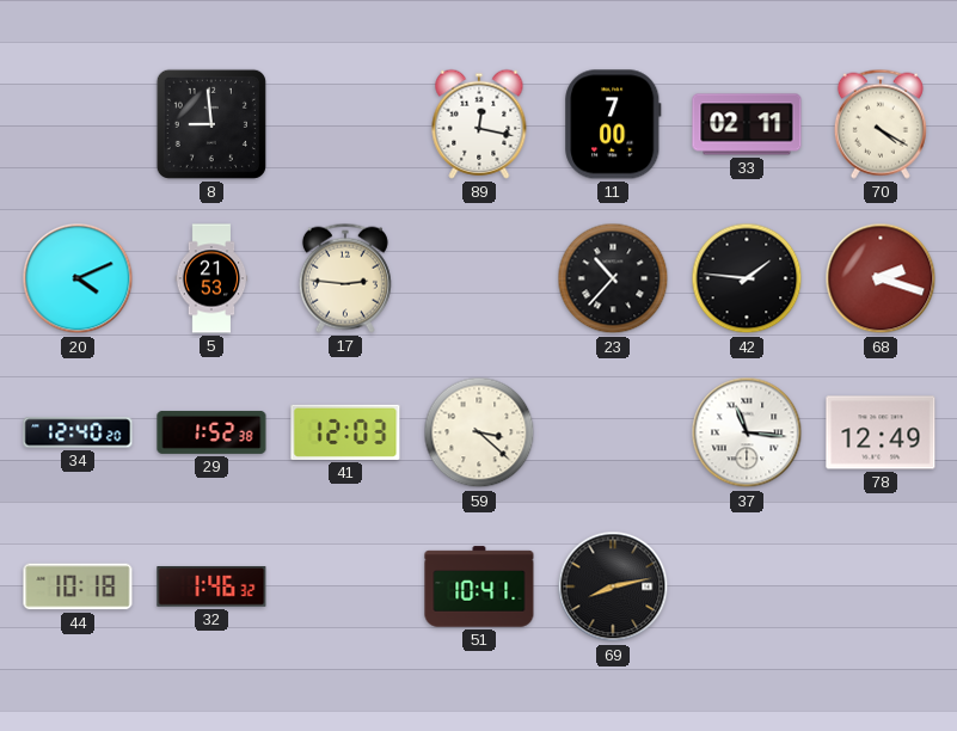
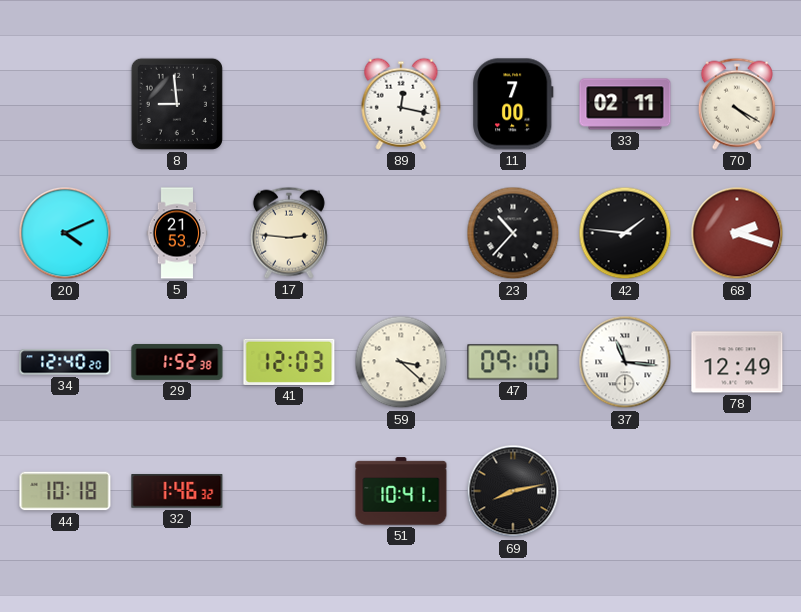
47: none -> 09:10
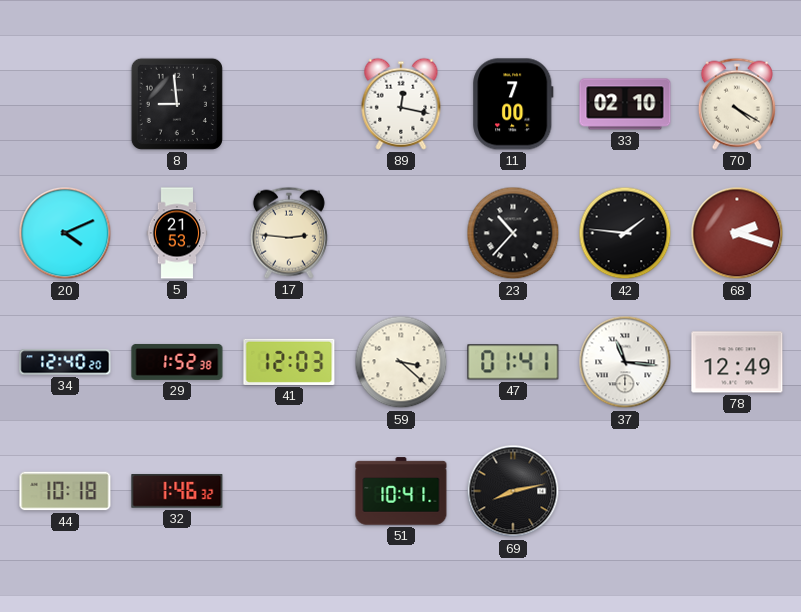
33: 02:11 -> 02:10
47: 09:10 -> 01:41
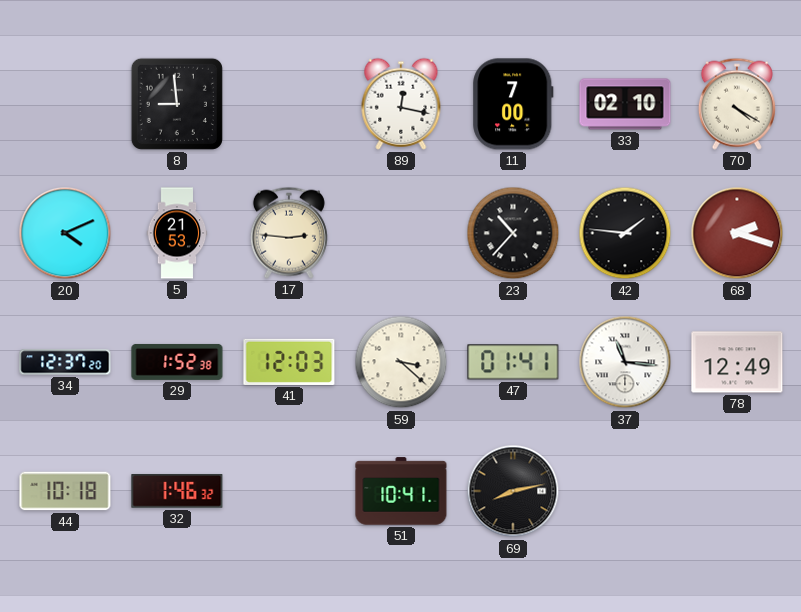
34: 12:40 -> 12:37
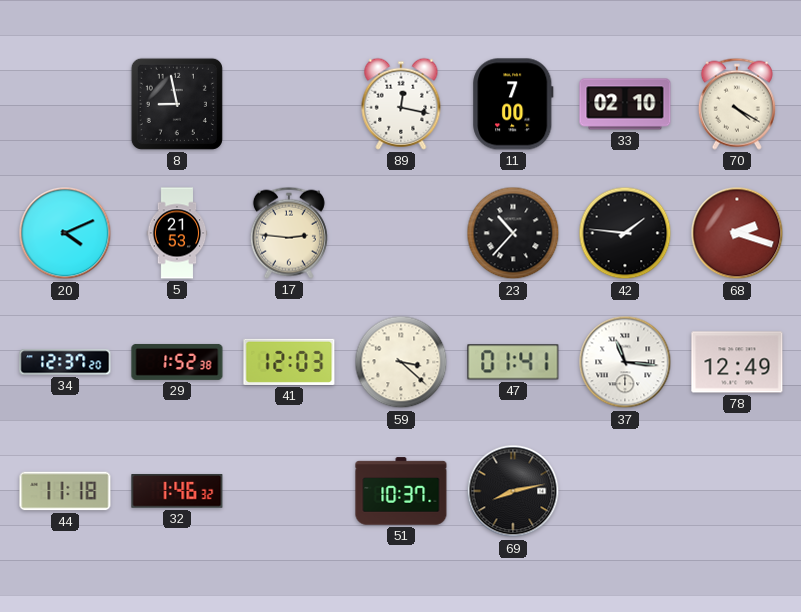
8: 8:59 -> 8:58
44: 10:18 -> 11:18
51: 10:41 -> 10:37
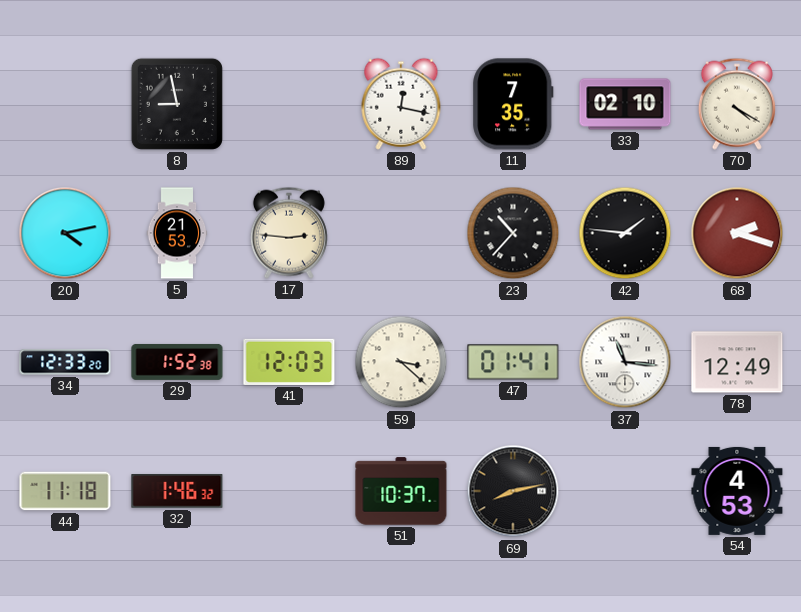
11: 7:00 -> 7:35
20: 4:11 -> 4:13
34: 12:37 -> 12:33
54: none -> 4:53
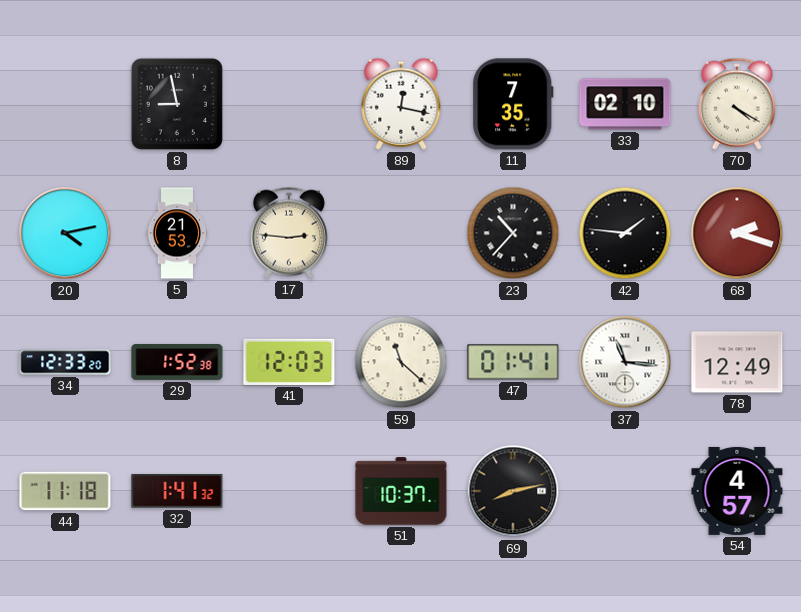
59: 3:22 -> 11:22
32: 1:46 -> 1:41
54: 4:53 -> 4:57
